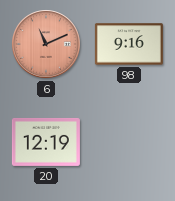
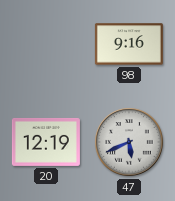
6: 11:11 -> none
47: none -> 5:41
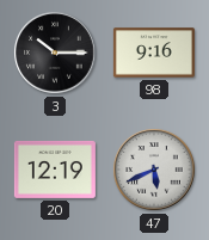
3: none -> 10:15
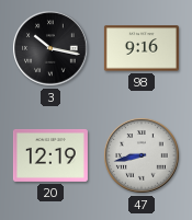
3: 10:15 -> 10:17
47: 5:41 -> 8:43
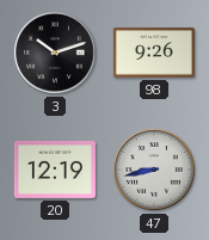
3: 10:17 -> 10:12
98: 9:16 -> 9:26
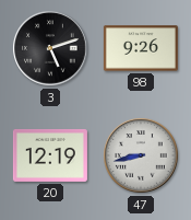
3: 10:12 -> 5:12
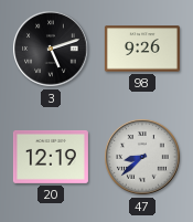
47: 8:43 -> 8:38
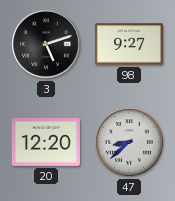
98: 9:26 -> 9:27
20: 12:19 -> 12:20
